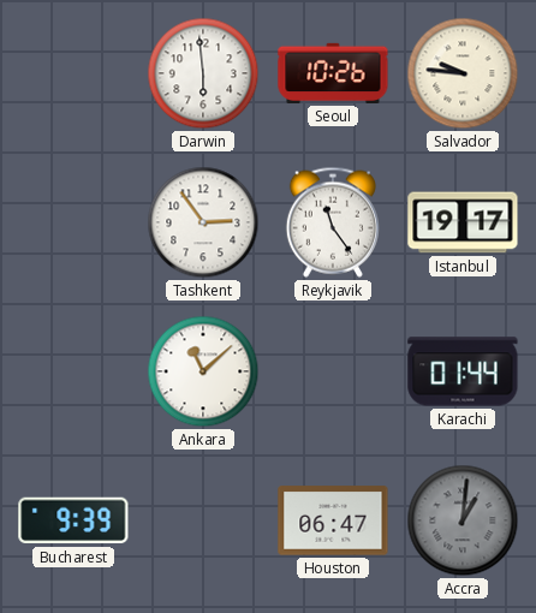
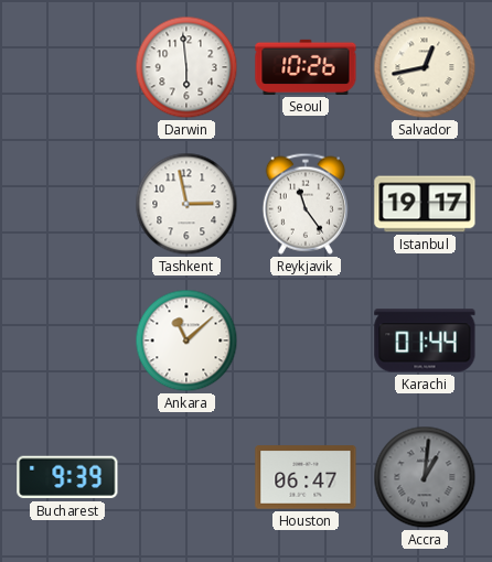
Salvador: 9:46 -> 12:43
Tashkent: 2:54 -> 2:58
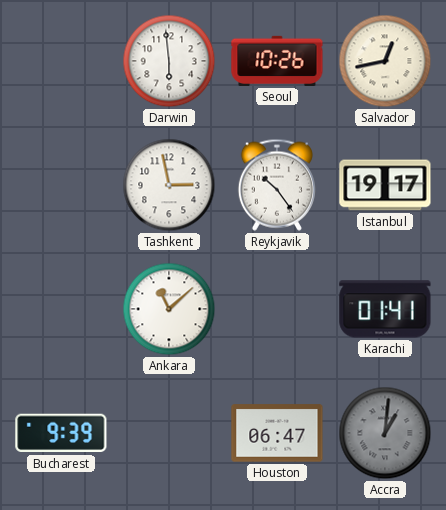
Reykjavik: 11:24 -> 10:24
Karachi: 01:44 -> 01:41
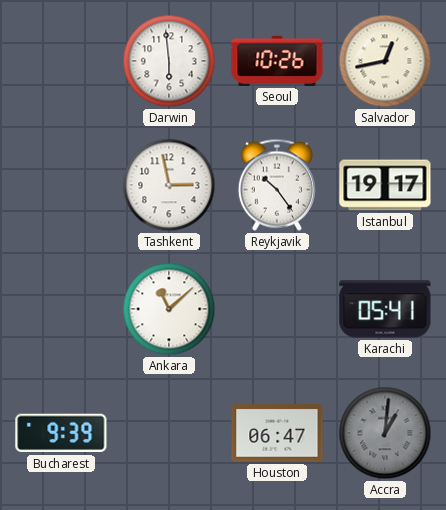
Karachi: 01:41 -> 05:41
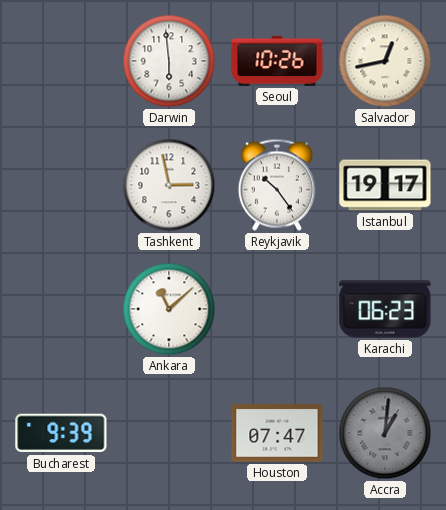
Karachi: 05:41 -> 06:23
Houston: 06:47 -> 07:47
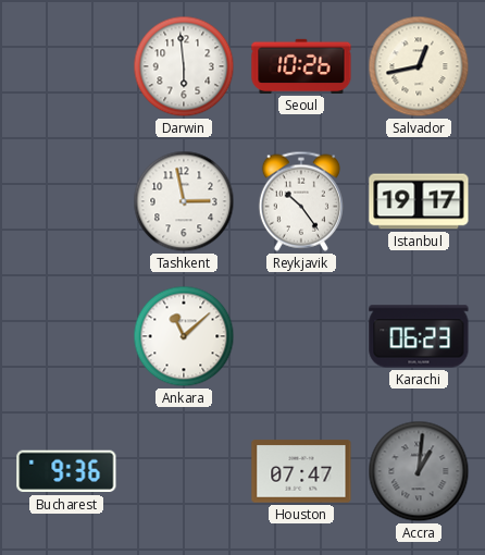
Bucharest: 9:39 -> 9:36
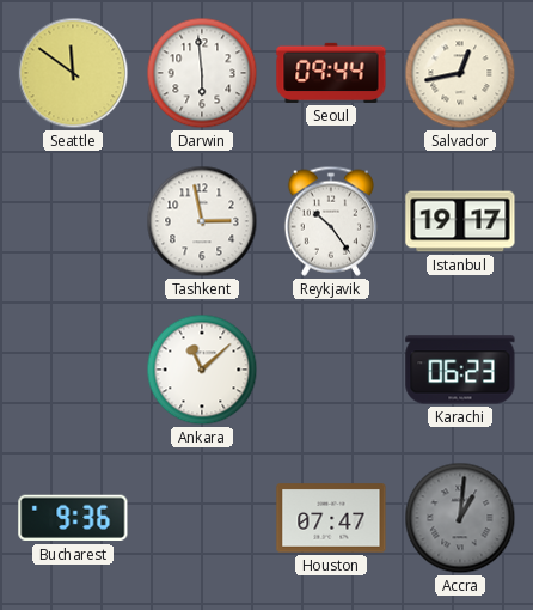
Seattle: none -> 11:51
Seoul: 10:26 -> 09:44
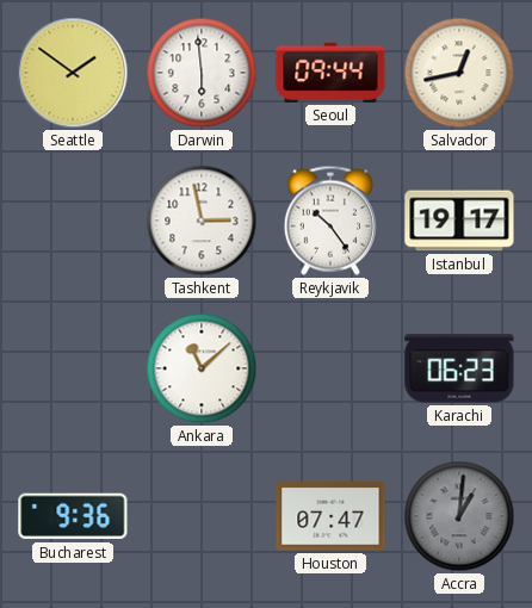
Seattle: 11:51 -> 1:51
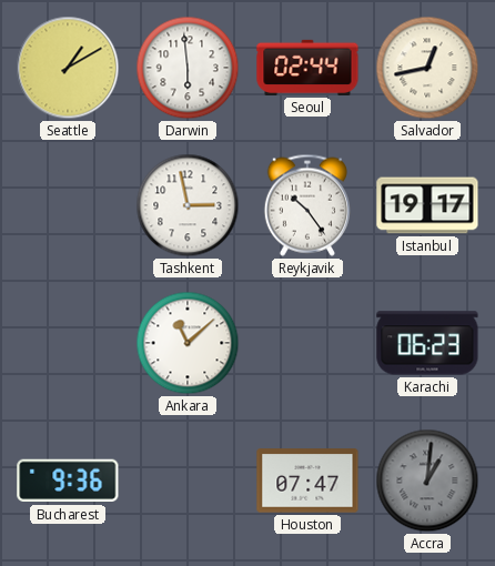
Seattle: 1:51 -> 1:10
Seoul: 09:44 -> 02:44
